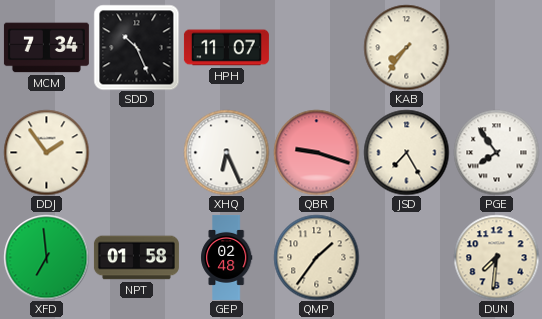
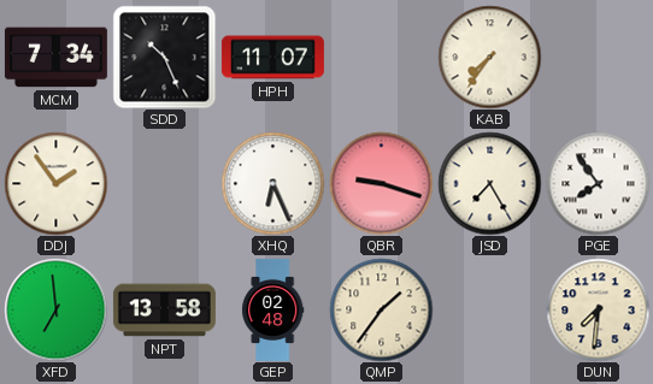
NPT: 01:58 -> 13:58
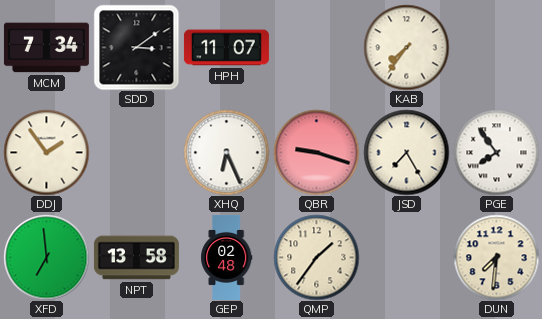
SDD: 10:26 -> 3:09
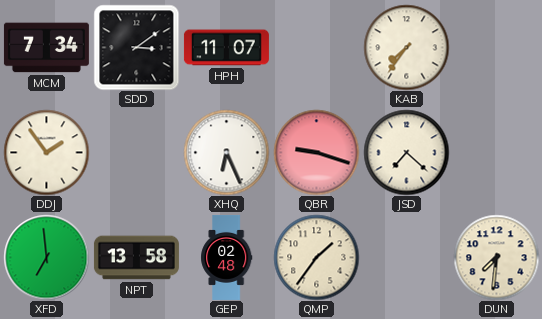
JSD: 7:25 -> 7:22
PGE: 7:54 -> none
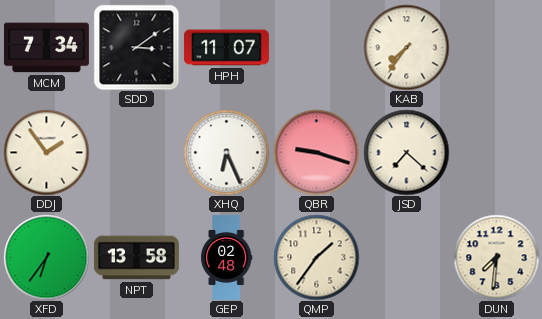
XFD: 6:59 -> 6:36
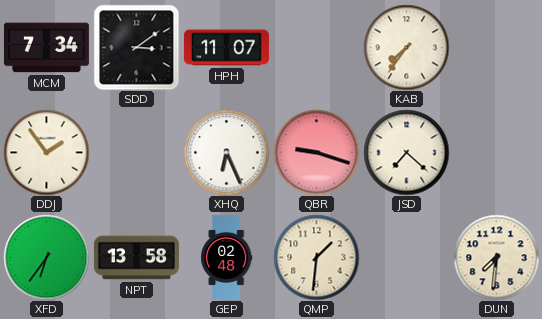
QMP: 1:36 -> 1:31
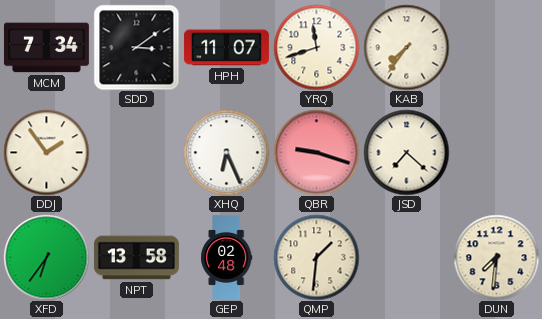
YRQ: none -> 11:42
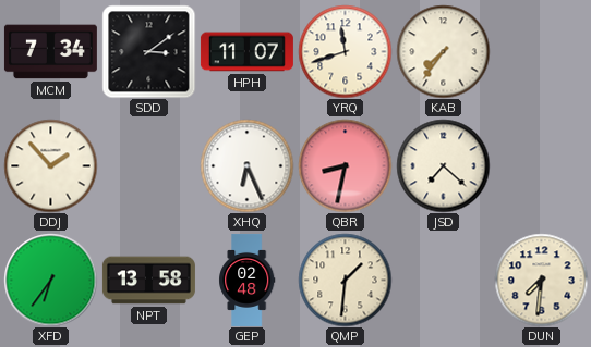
DDJ: 1:54 -> 1:53
QBR: 9:18 -> 8:32
